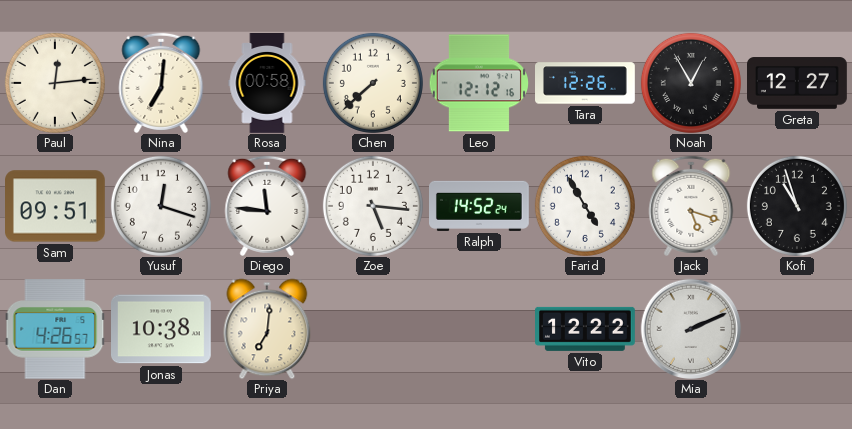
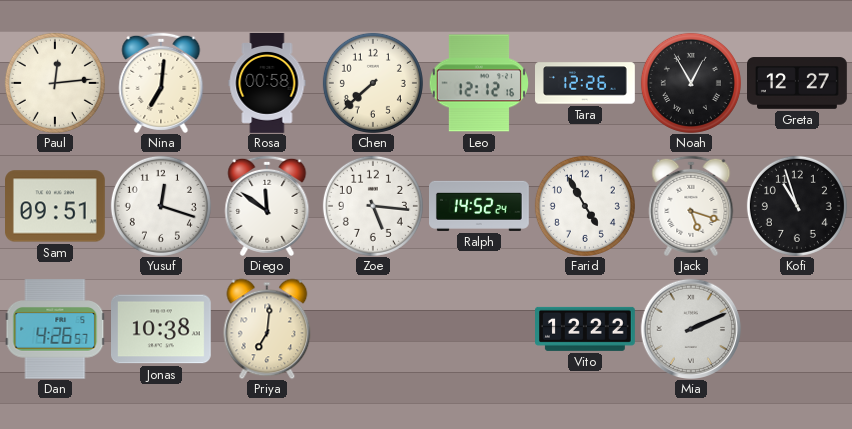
Diego: 11:46 -> 11:51
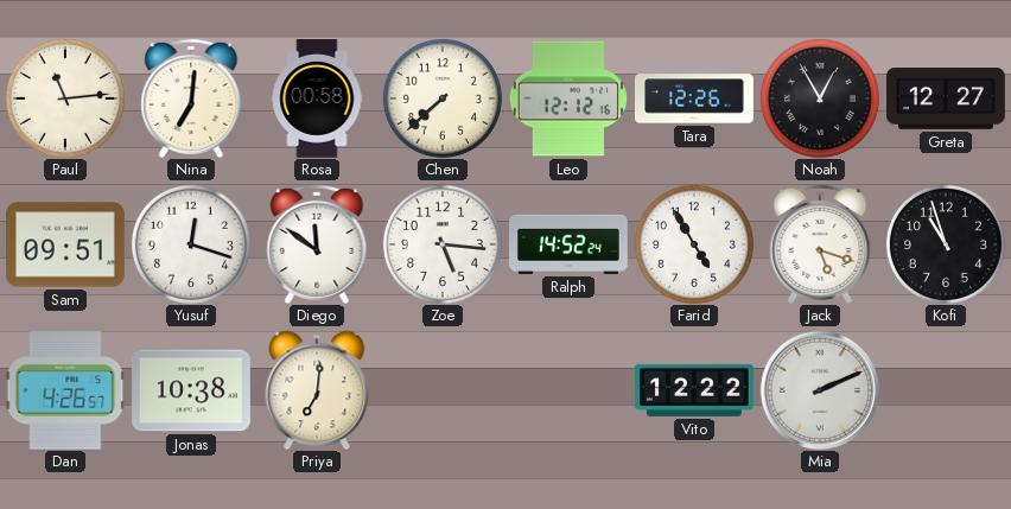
Paul: 12:14 -> 11:14
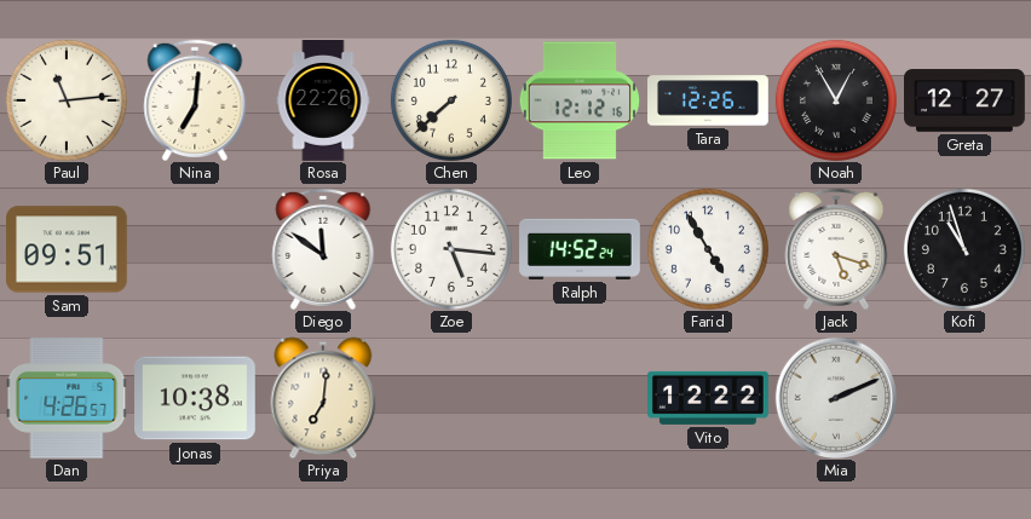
Rosa: 00:58 -> 22:26
Yusuf: 12:18 -> none
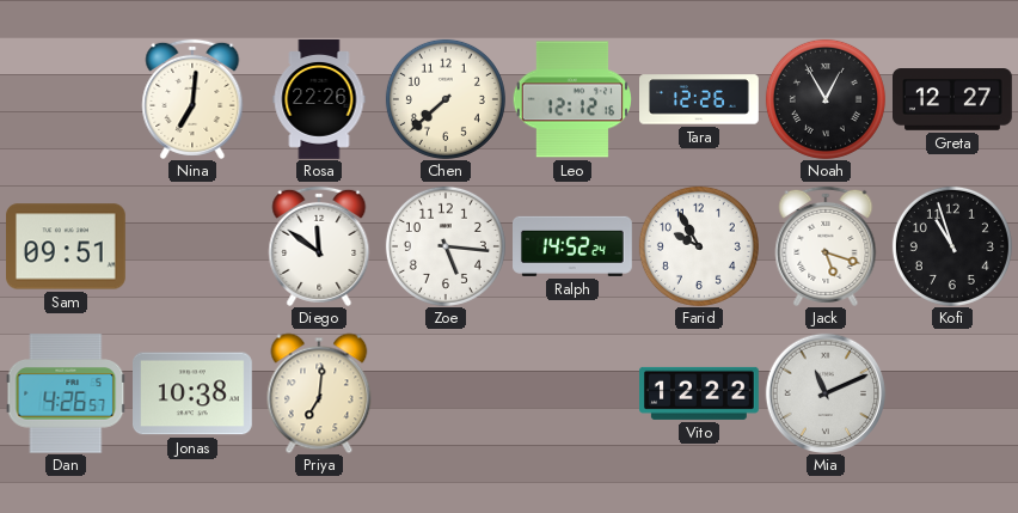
Paul: 11:14 -> none
Farid: 4:55 -> 9:55
Mia: 2:11 -> 11:11
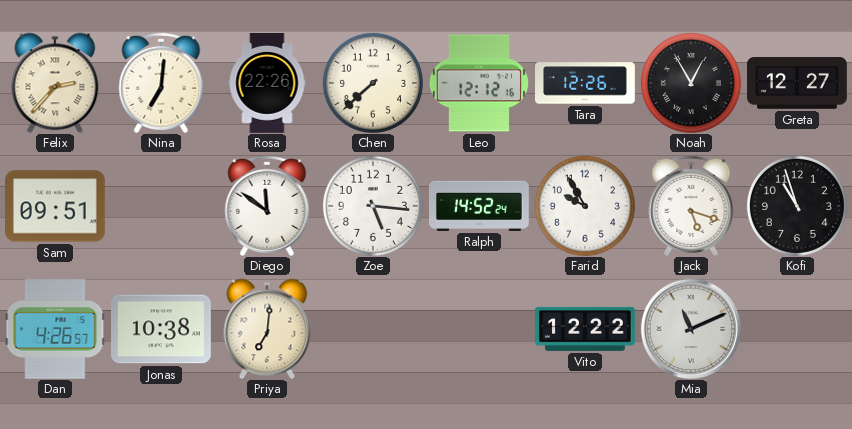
Felix: none -> 2:37
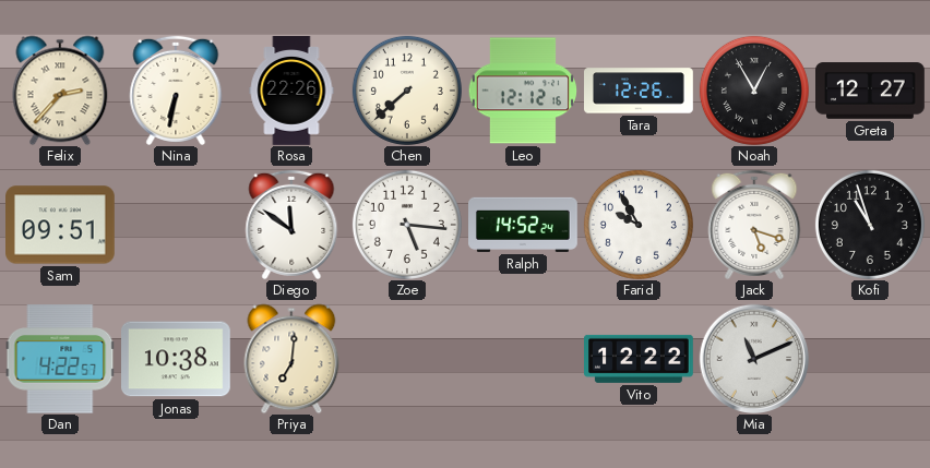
Nina: 7:01 -> 6:32
Dan: 4:26 -> 4:22
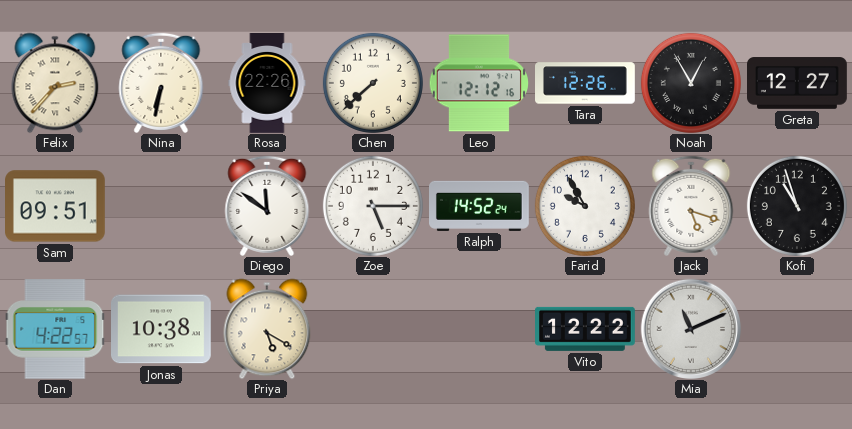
Zoe: 5:16 -> 5:15
Priya: 7:01 -> 5:20
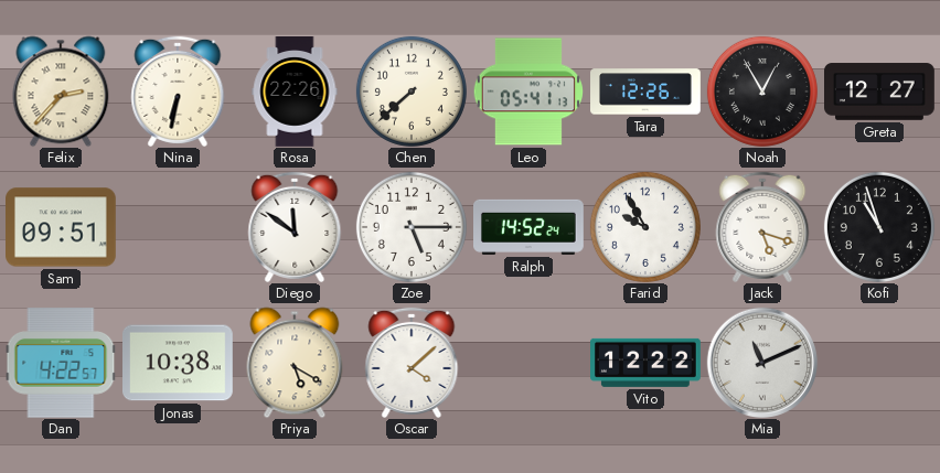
Leo: 12:12 -> 05:41
Oscar: none -> 4:08
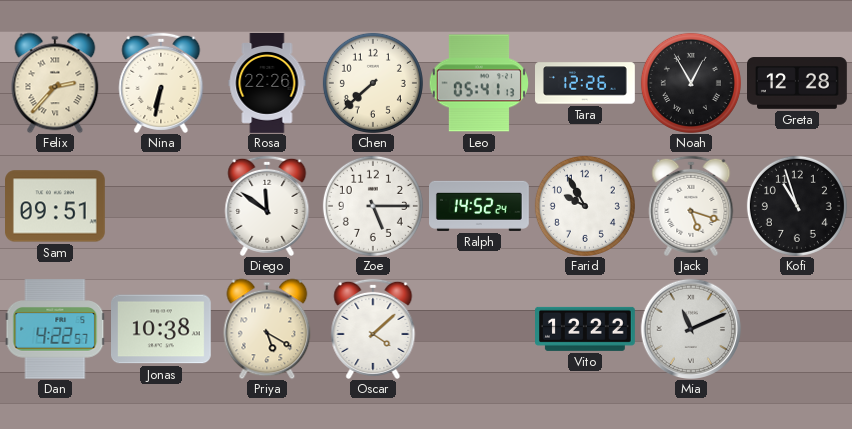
Greta: 12:27 -> 12:28
